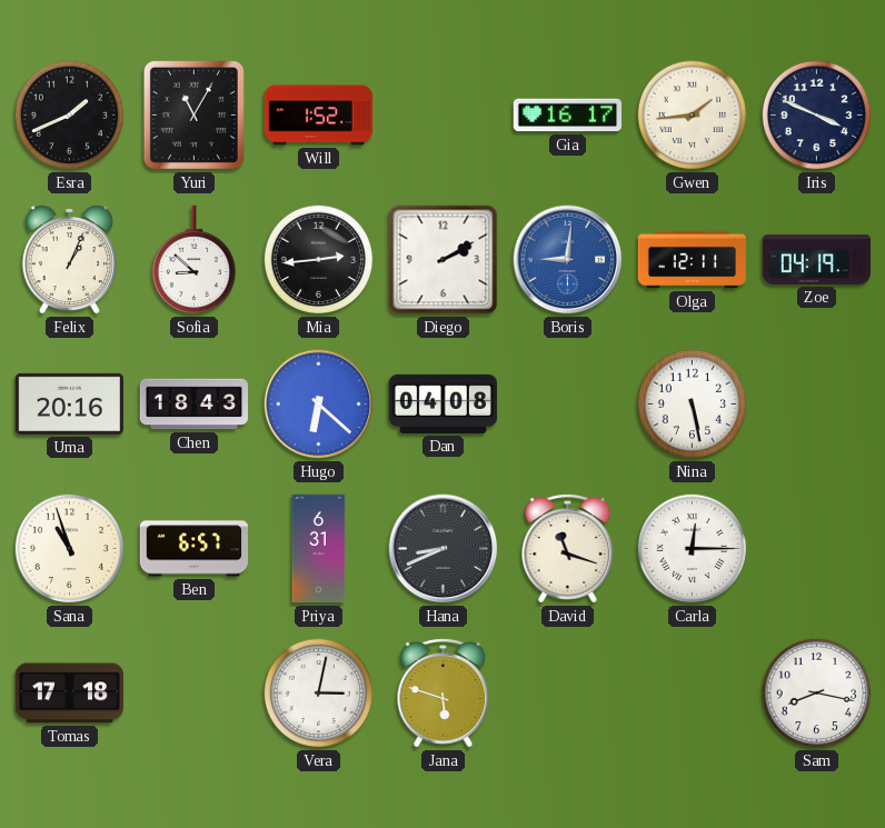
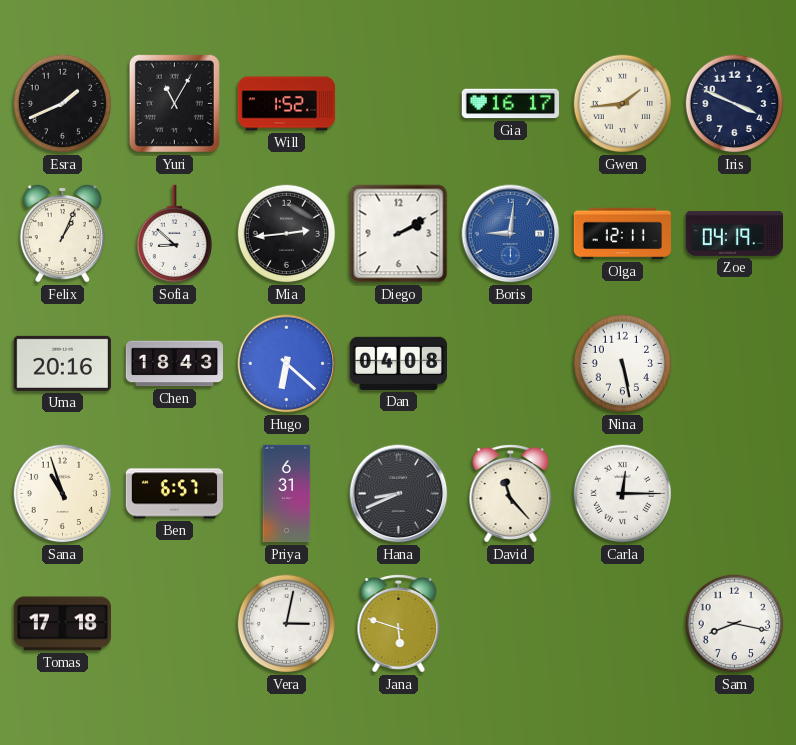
David: 11:18 -> 11:23
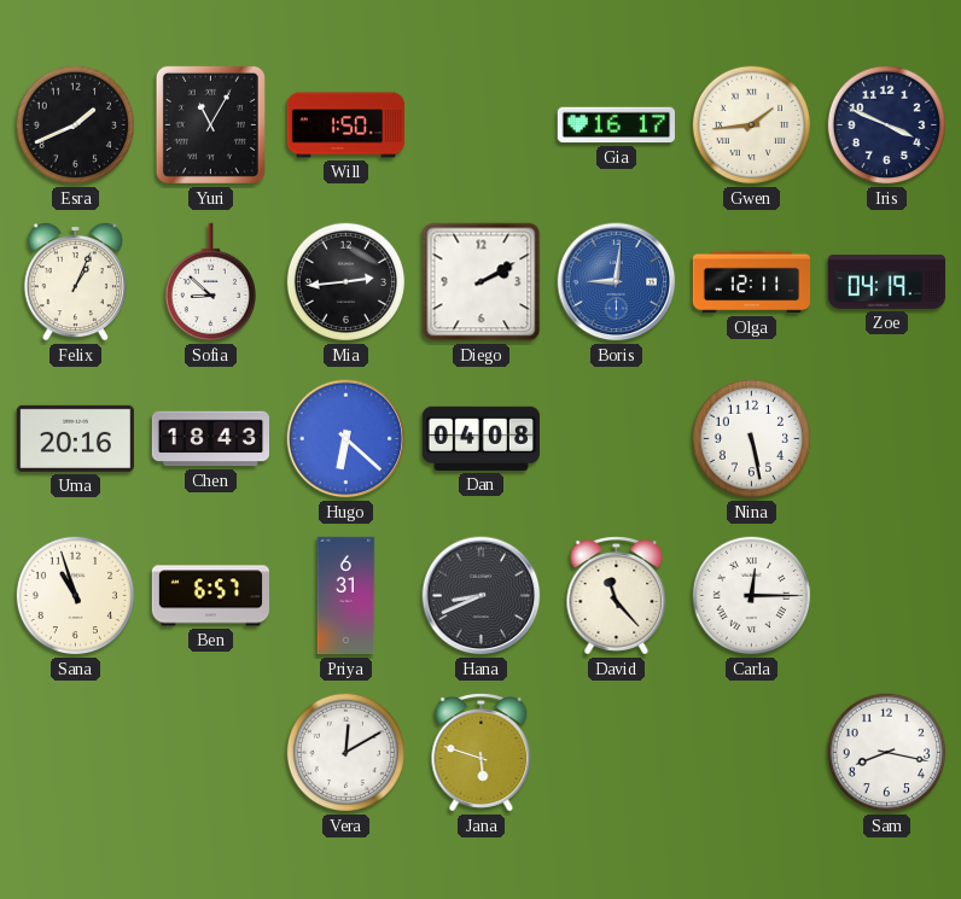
Will: 1:52 -> 1:50
Tomas: 17:18 -> none
Vera: 3:02 -> 12:10
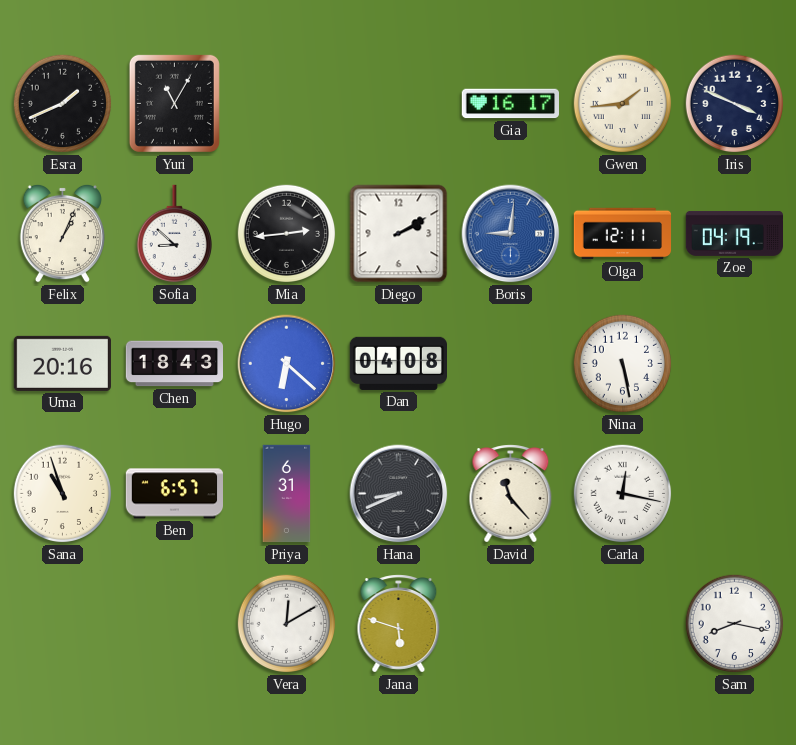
Will: 1:50 -> none
Carla: 12:15 -> 12:17
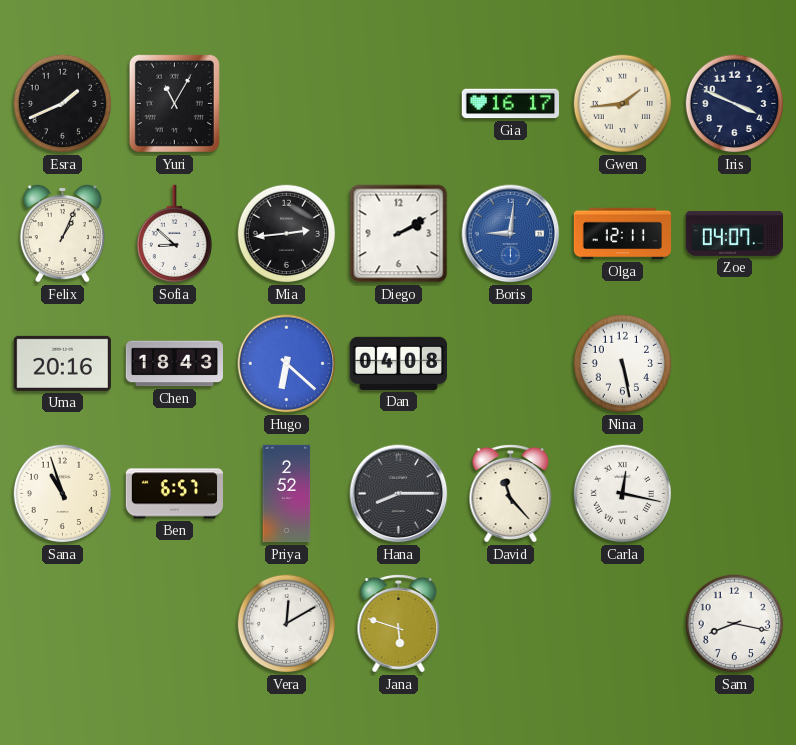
Zoe: 04:19 -> 04:07
Priya: 6:31 -> 2:52
Hana: 8:41 -> 8:15
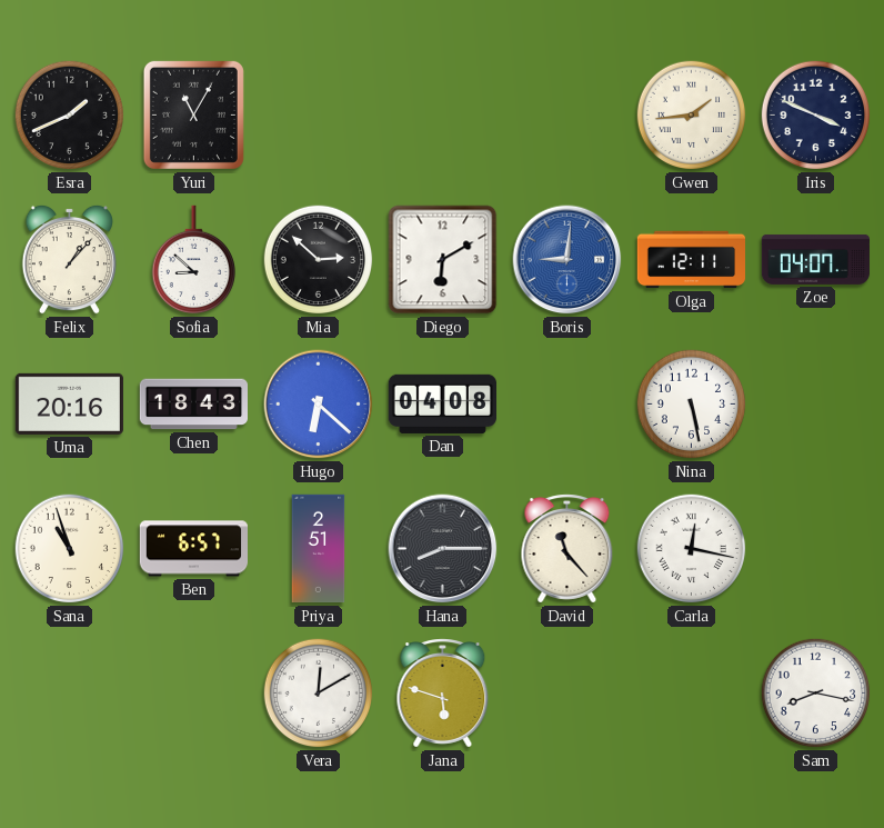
Gia: 16:17 -> none
Felix: 1:04 -> 1:07
Mia: 2:44 -> 2:52
Diego: 2:10 -> 6:10
Priya: 2:52 -> 2:51
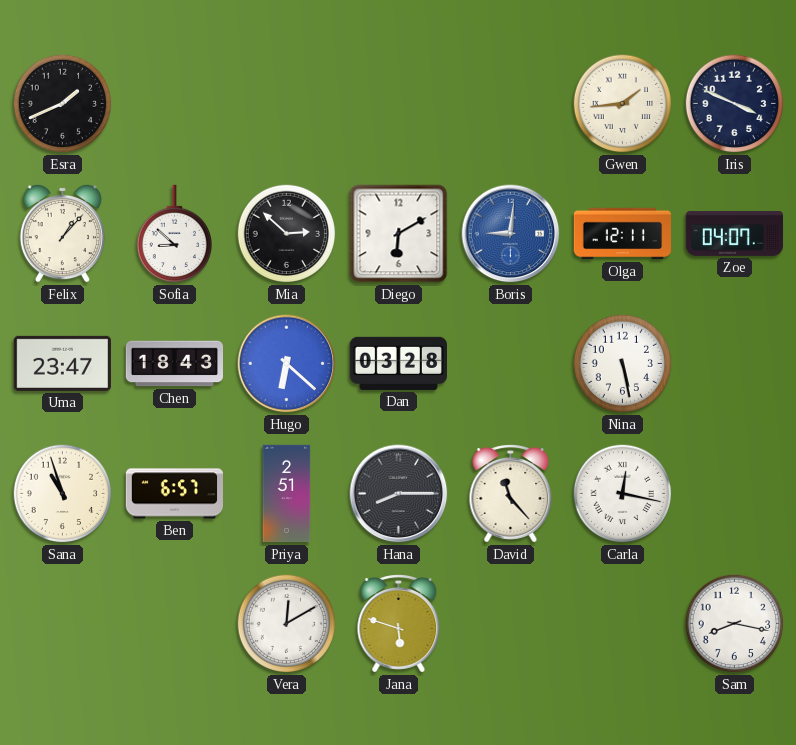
Yuri: 11:05 -> none
Uma: 20:16 -> 23:47
Dan: 04:08 -> 03:28
